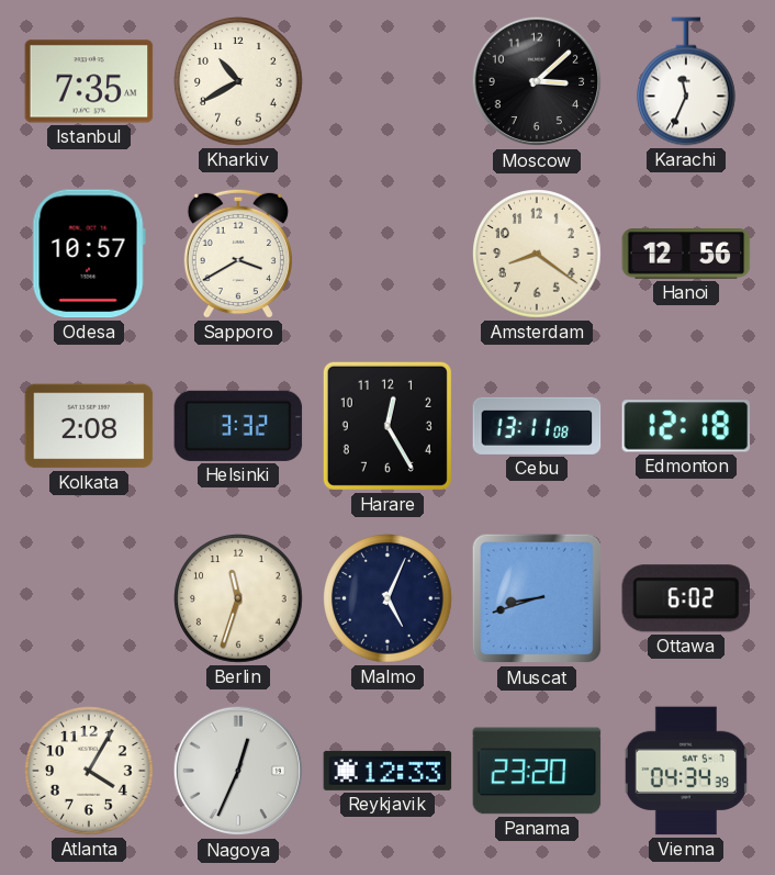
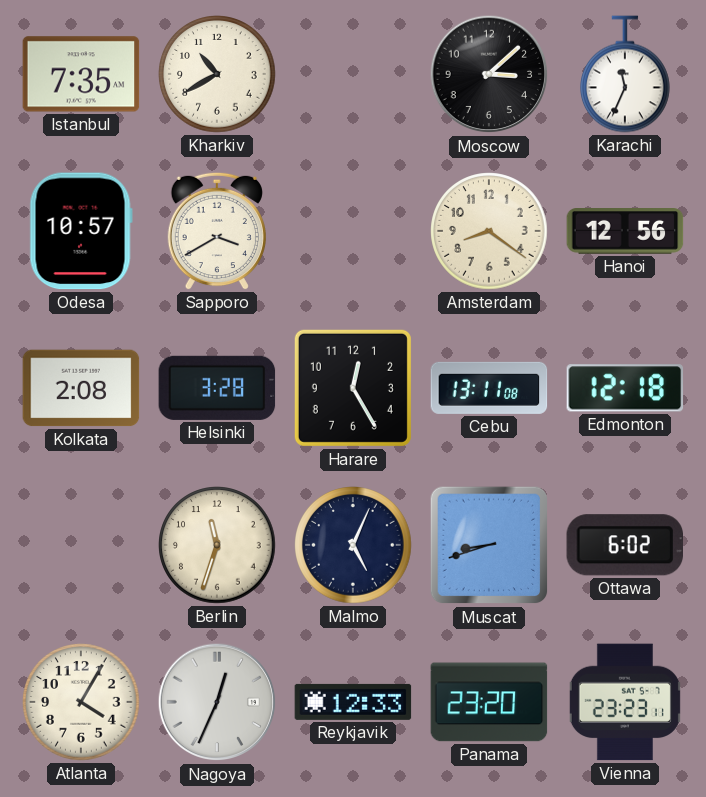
Helsinki: 3:32 -> 3:28
Vienna: 04:34 -> 23:23
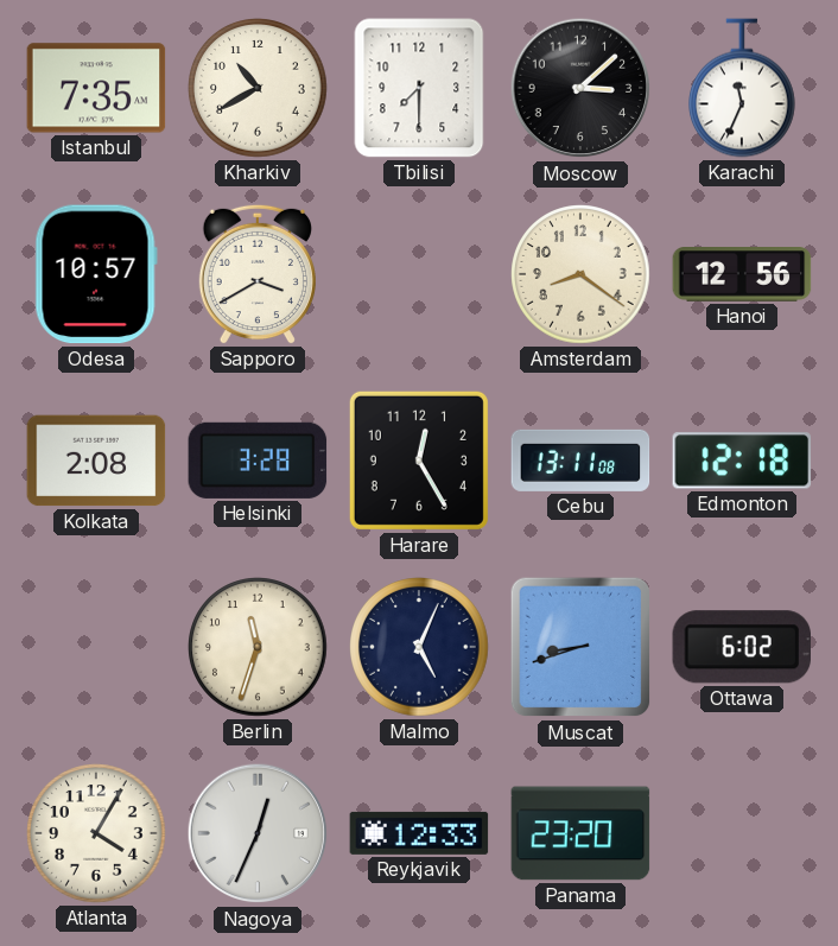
Tbilisi: none -> 7:30
Vienna: 23:23 -> none
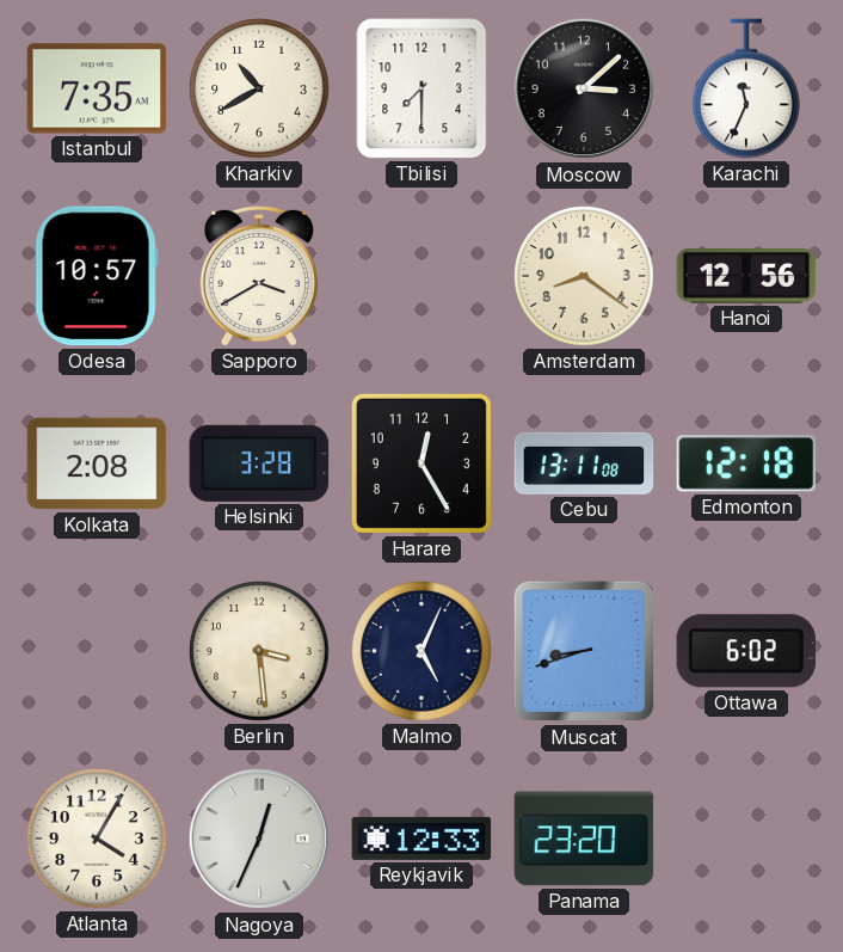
Berlin: 11:33 -> 3:29
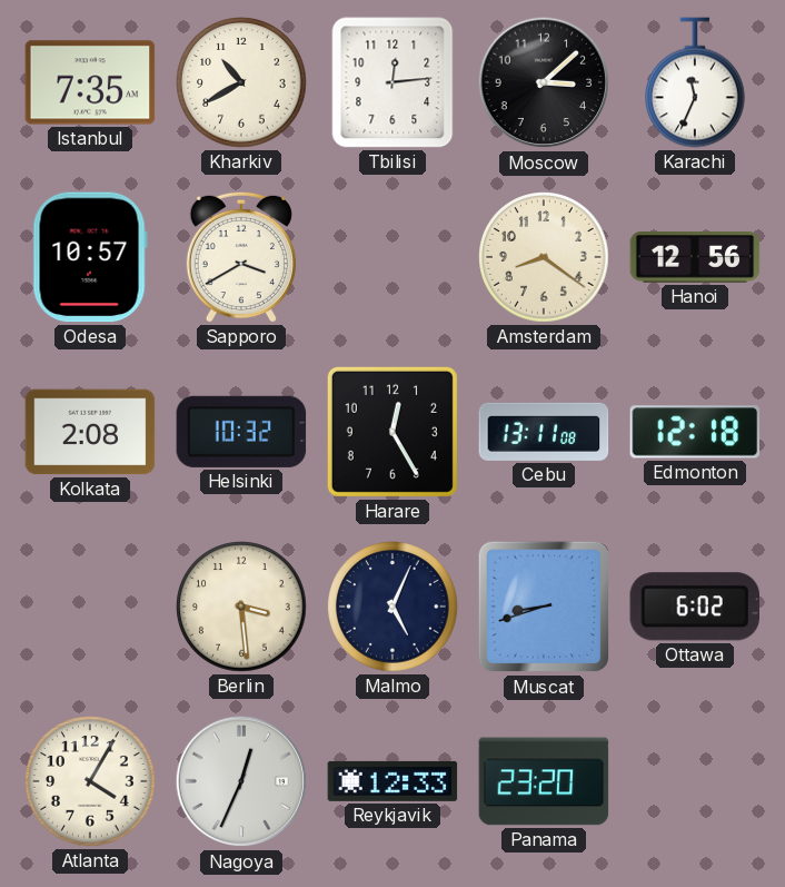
Tbilisi: 7:30 -> 12:14
Helsinki: 3:28 -> 10:32
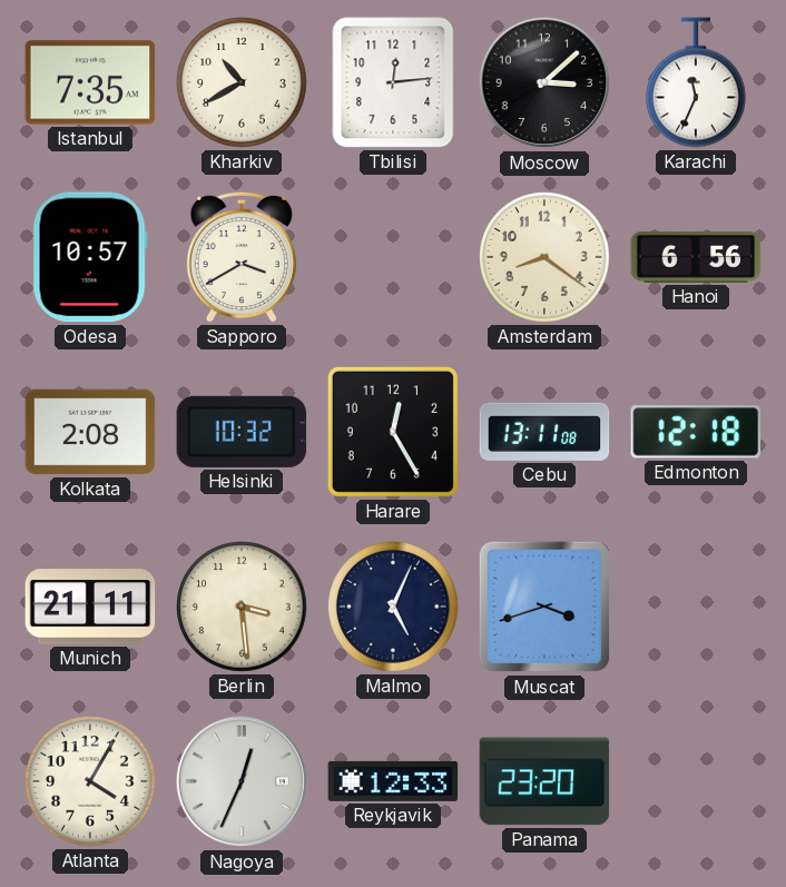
Hanoi: 12:56 -> 6:56
Munich: none -> 21:11
Muscat: 8:42 -> 3:42
Ottawa: 6:02 -> none
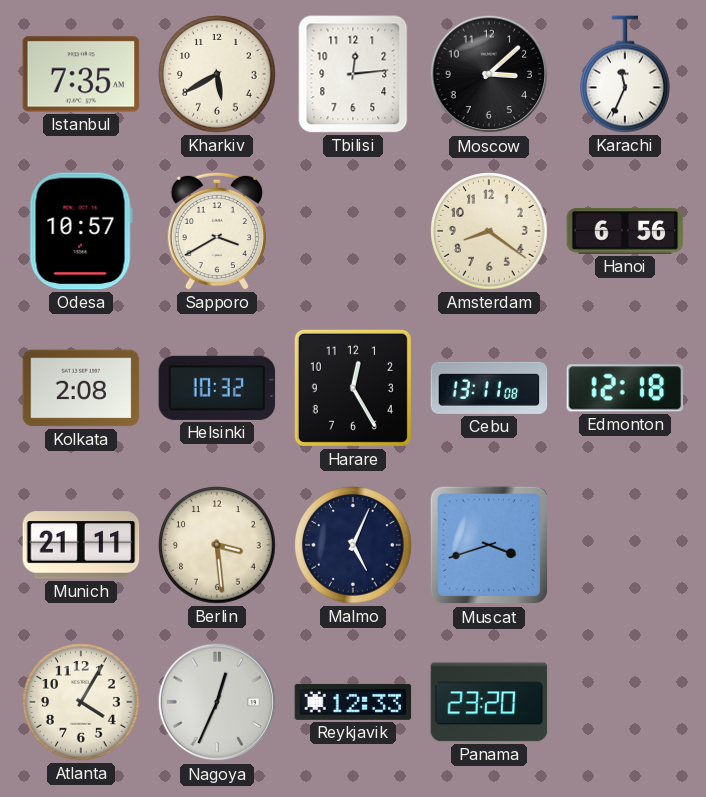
Kharkiv: 10:40 -> 5:40
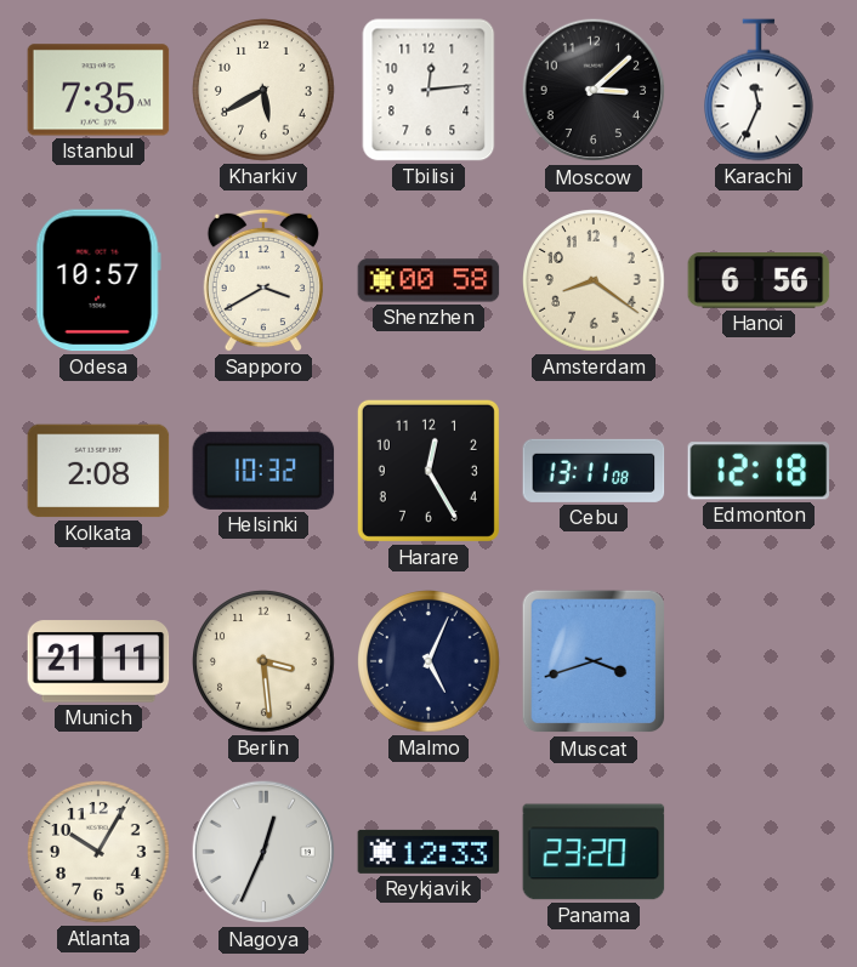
Shenzhen: none -> 00:58
Atlanta: 4:05 -> 10:05
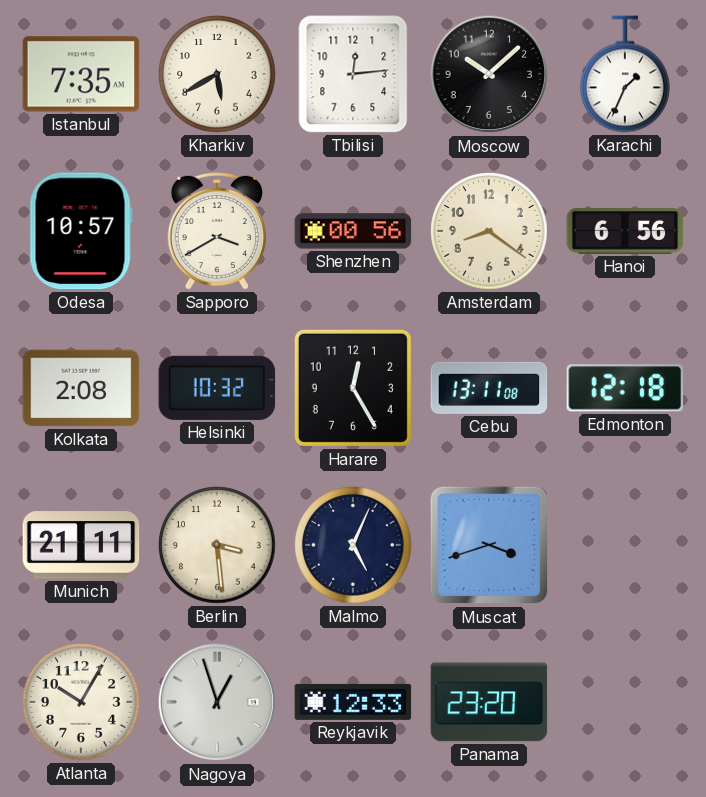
Moscow: 3:08 -> 10:08
Karachi: 11:34 -> 1:34
Shenzhen: 00:58 -> 00:56
Nagoya: 12:34 -> 12:57
